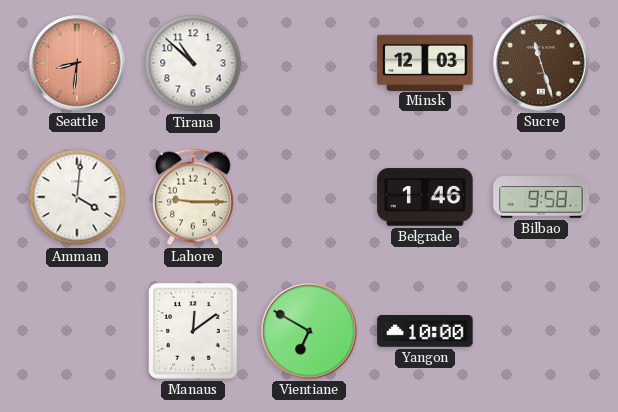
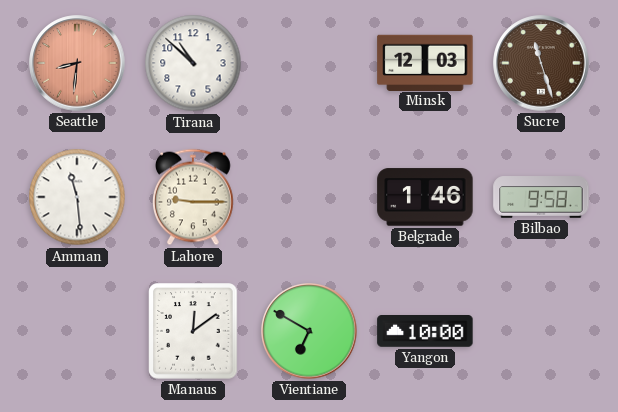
Amman: 4:01 -> 11:29
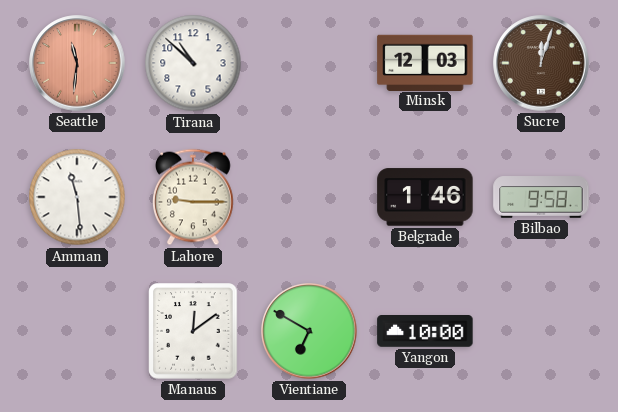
Seattle: 8:31 -> 11:31
Sucre: 11:27 -> 12:03
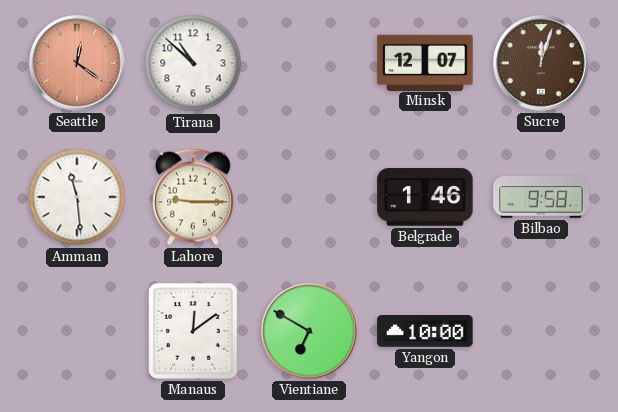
Seattle: 11:31 -> 12:21
Minsk: 12:03 -> 12:07
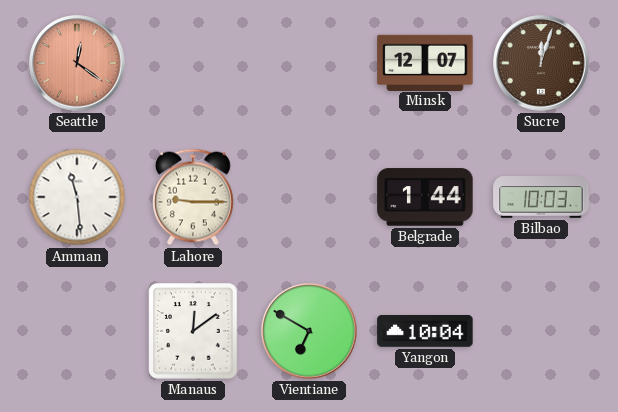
Tirana: 10:52 -> none
Belgrade: 1:46 -> 1:44
Bilbao: 9:58 -> 10:03
Yangon: 10:00 -> 10:04
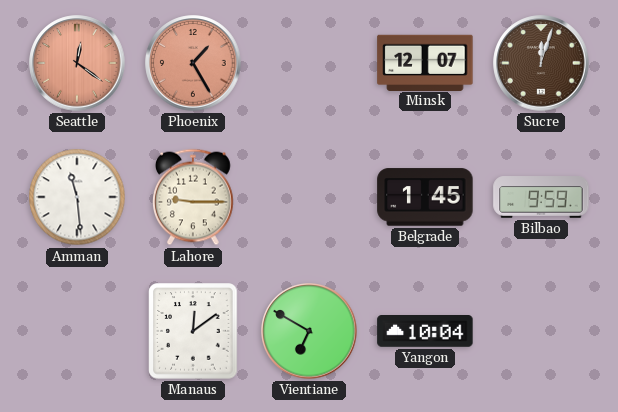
Phoenix: none -> 1:25
Belgrade: 1:44 -> 1:45
Bilbao: 10:03 -> 9:59
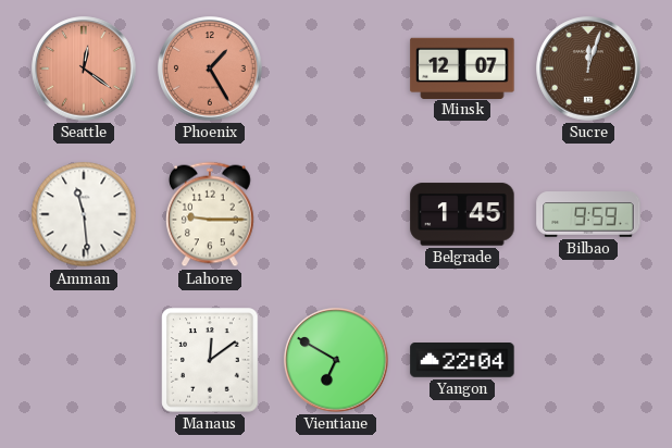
Yangon: 10:04 -> 22:04
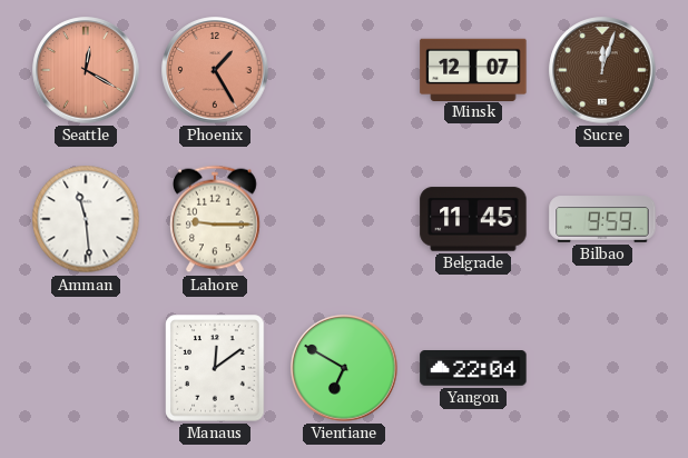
Seattle: 12:21 -> 12:20
Belgrade: 1:45 -> 11:45
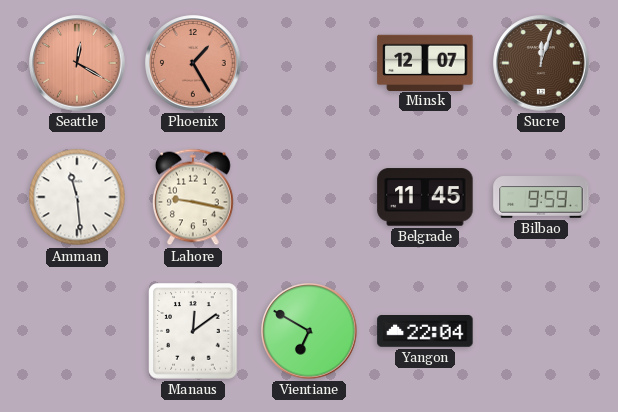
Lahore: 9:15 -> 9:17
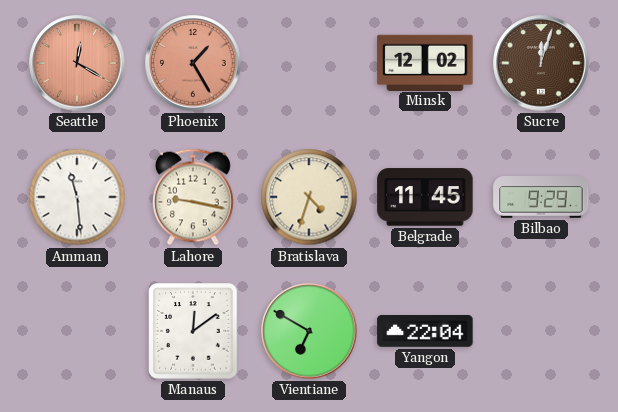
Minsk: 12:07 -> 12:02
Bratislava: none -> 4:33
Bilbao: 9:59 -> 9:29
